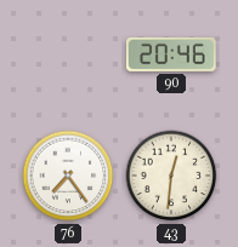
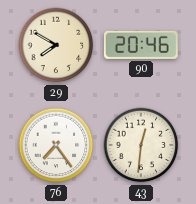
29: none -> 7:50
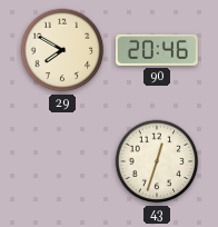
76: 7:24 -> none
43: 12:31 -> 12:33
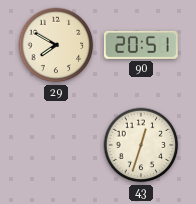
90: 20:46 -> 20:51
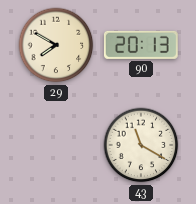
90: 20:51 -> 20:13
43: 12:33 -> 11:20
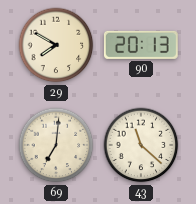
69: none -> 7:01
43: 11:20 -> 11:22
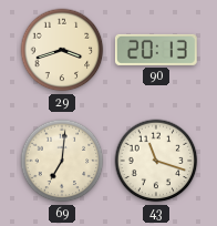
29: 7:50 -> 3:42
43: 11:22 -> 11:18
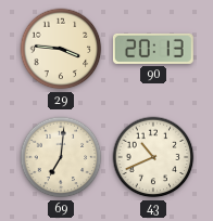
29: 3:42 -> 3:46
43: 11:18 -> 10:41
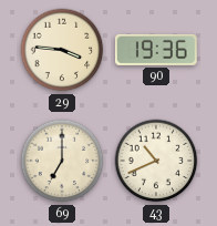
90: 20:13 -> 19:36
69: 7:01 -> 7:00
